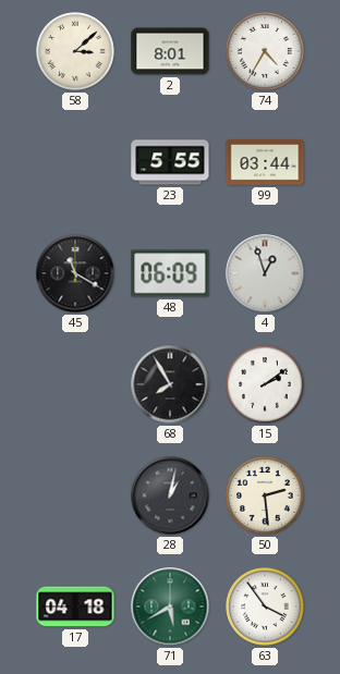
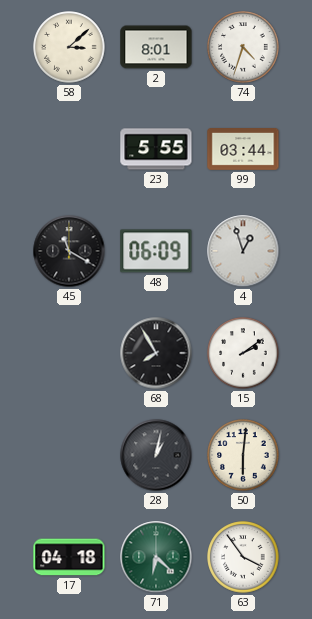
74: 4:35 -> 4:33
50: 2:29 -> 6:01
71: 5:40 -> 6:22
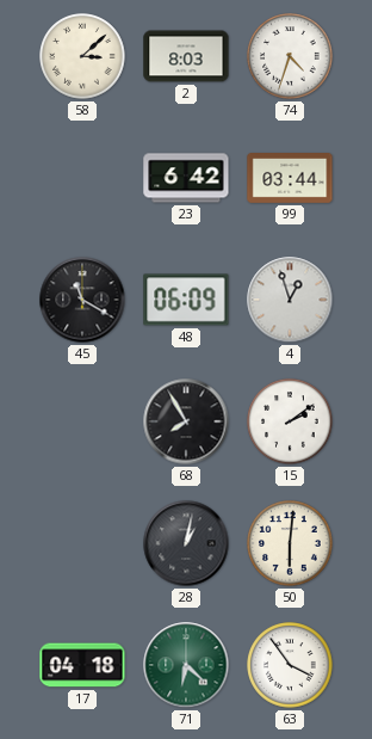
2: 8:01 -> 8:03
23: 5:55 -> 6:42
